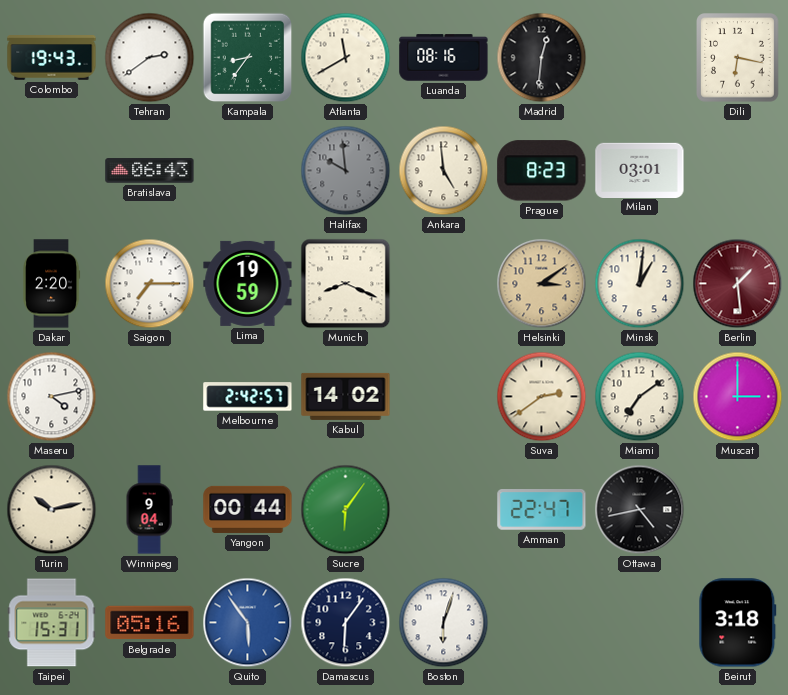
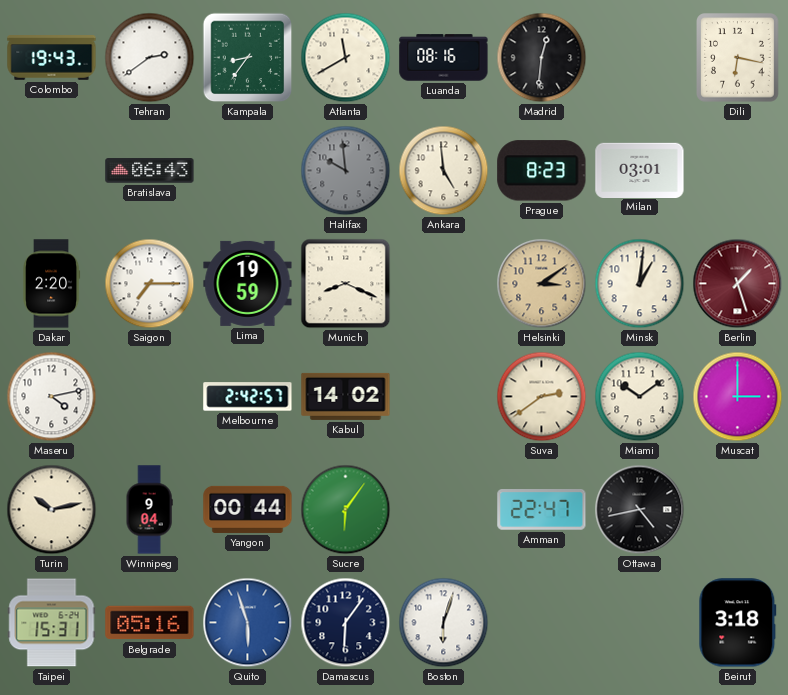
Berlin: 1:29 -> 1:27
Miami: 7:09 -> 10:09
Quito: 5:54 -> 5:57
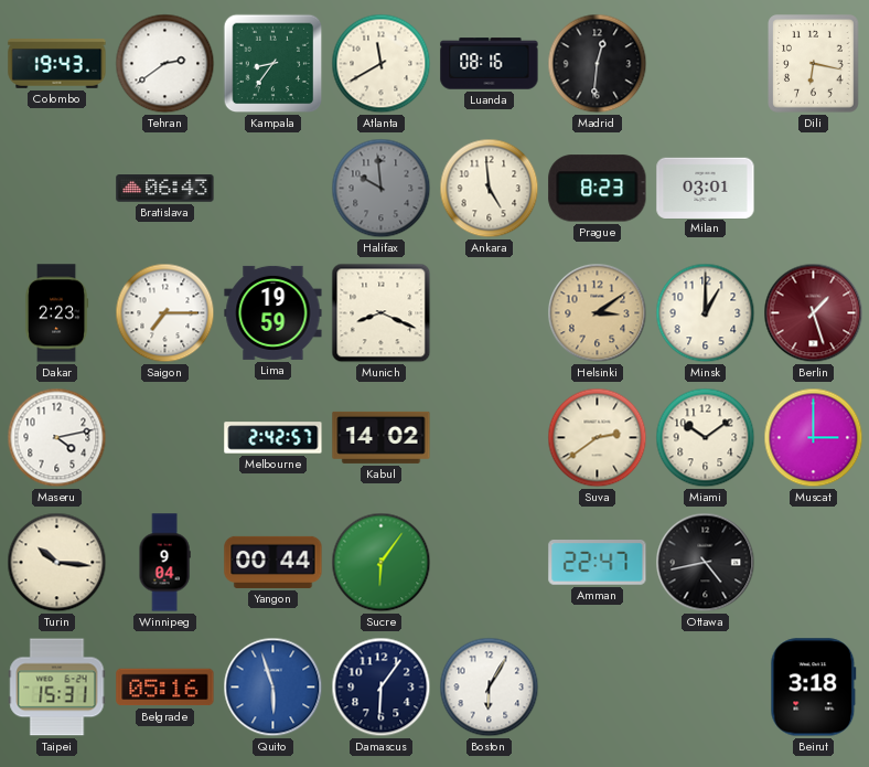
Dakar: 2:20 -> 2:23
Minsk: 1:01 -> 1:00
Turin: 10:13 -> 10:16
Boston: 6:03 -> 6:05
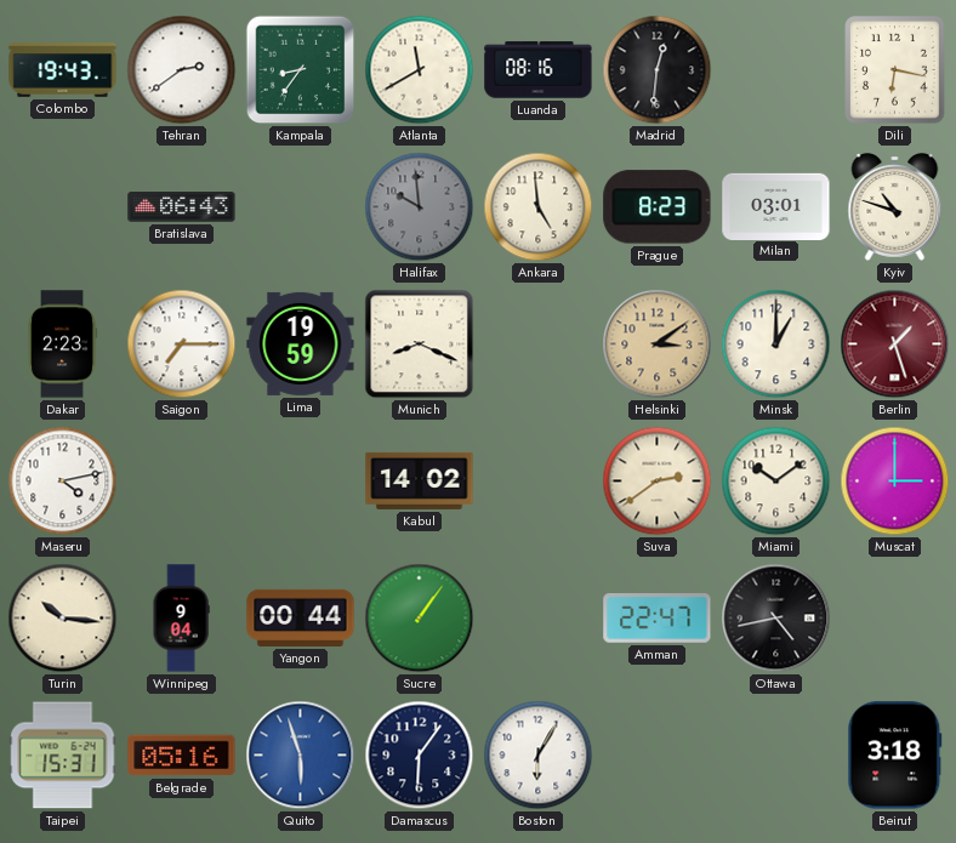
Kyiv: none -> 10:48
Melbourne: 2:42 -> none
Sucre: 6:06 -> 1:06
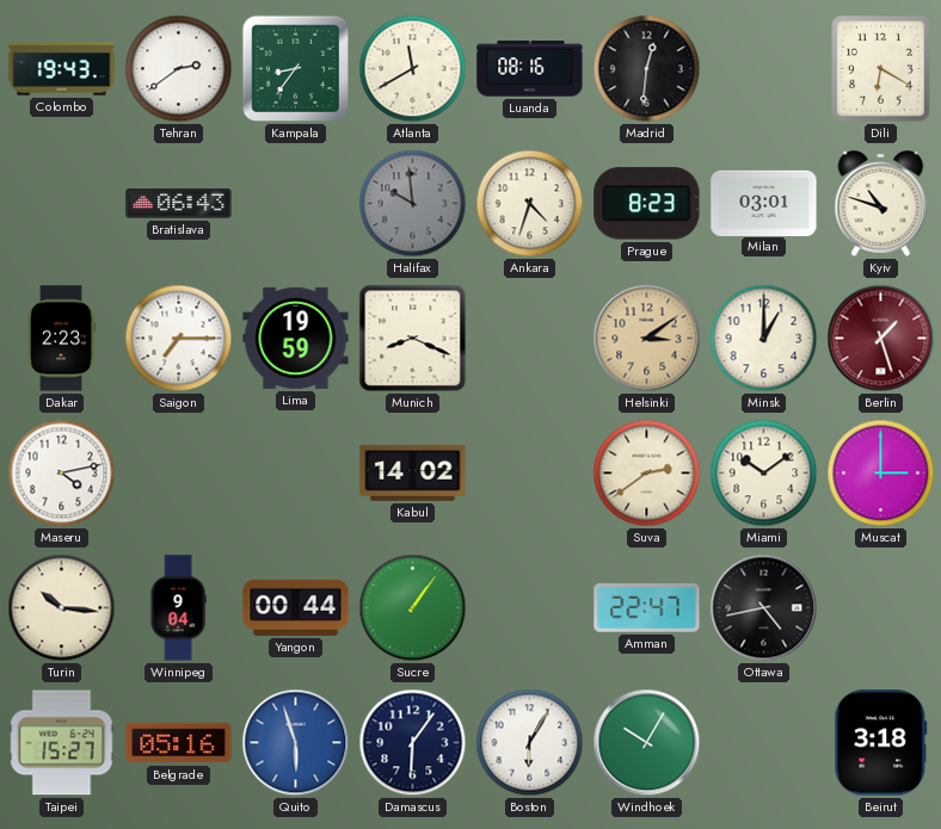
Dili: 6:17 -> 6:20
Ankara: 4:59 -> 4:33
Taipei: 15:31 -> 15:27
Windhoek: none -> 10:05
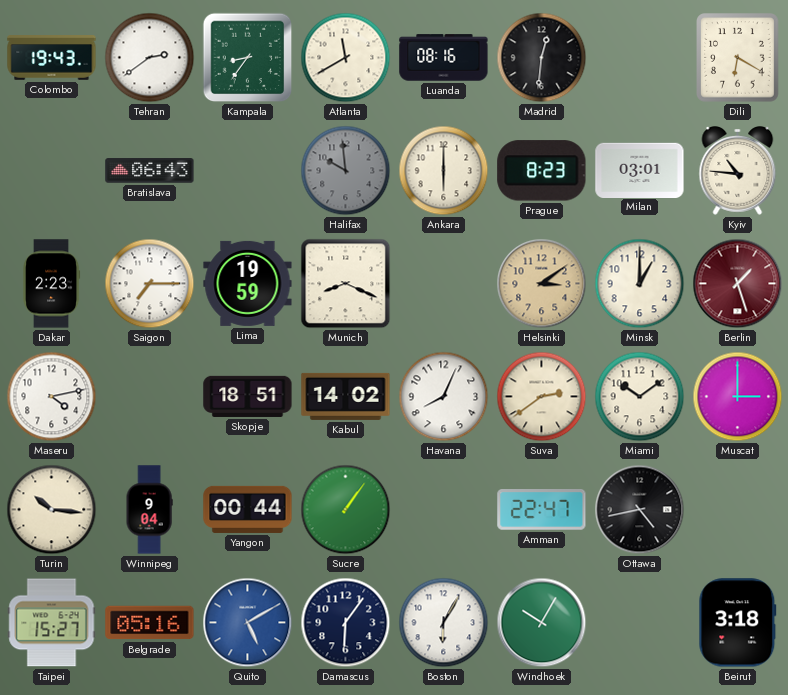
Ankara: 4:33 -> 6:00
Kyiv: 10:48 -> 10:46
Skopje: none -> 18:51
Havana: none -> 8:04
Quito: 5:57 -> 5:10
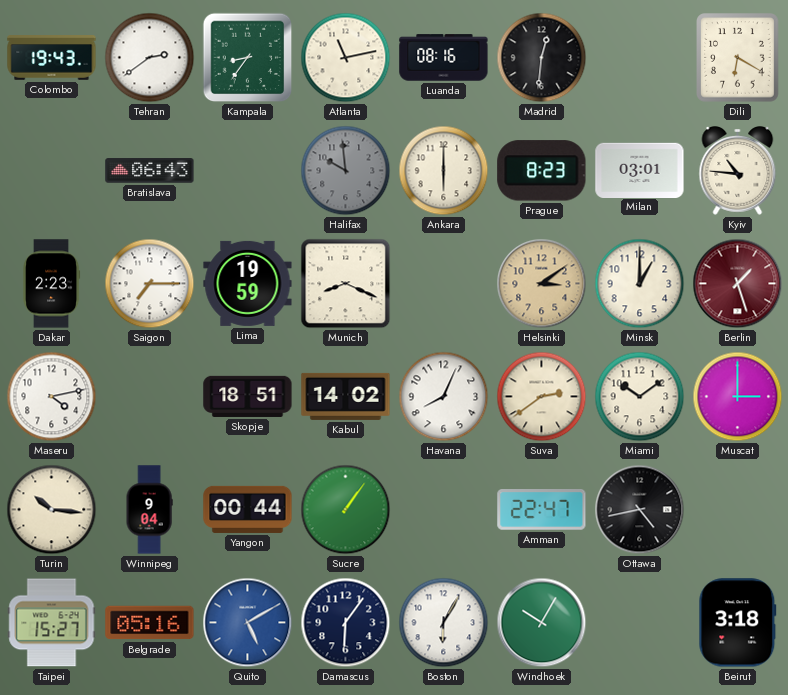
Atlanta: 11:40 -> 11:13
